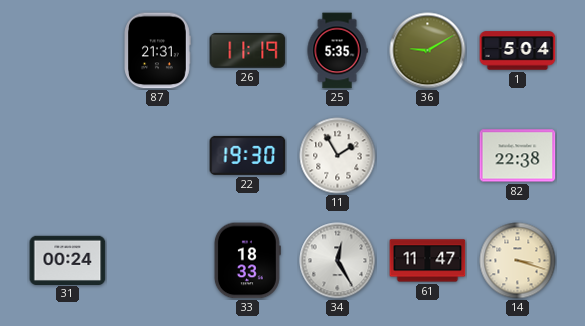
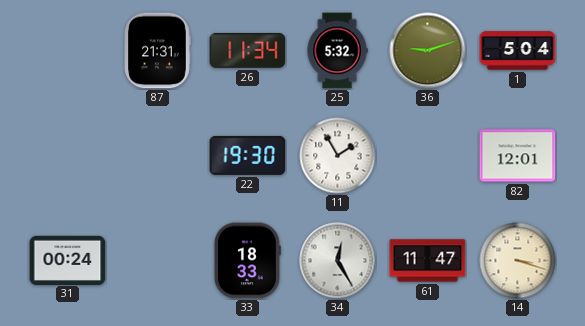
26: 11:19 -> 11:34
25: 5:35 -> 5:32
36: 9:10 -> 9:12
82: 22:38 -> 12:01
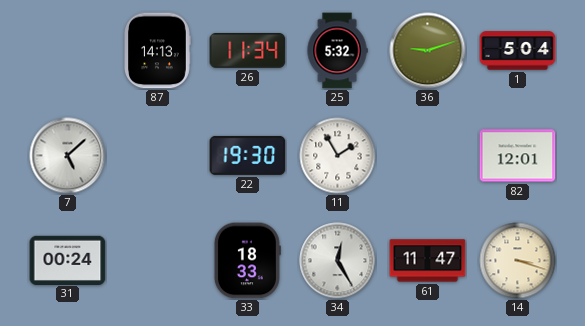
87: 21:31 -> 14:13
7: none -> 5:08
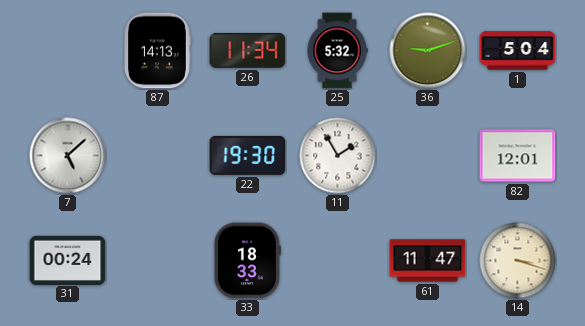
34: 12:25 -> none
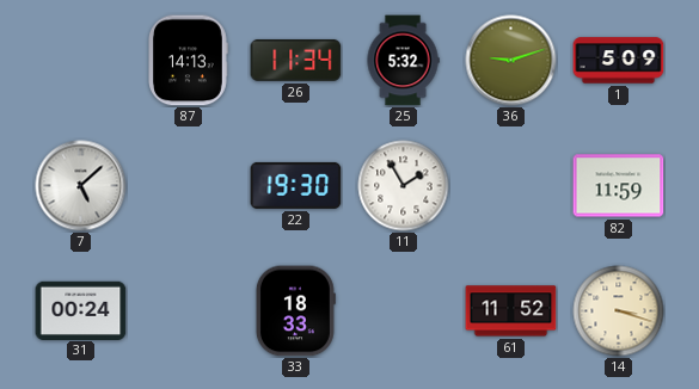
1: 5:04 -> 5:09
82: 12:01 -> 11:59
61: 11:47 -> 11:52
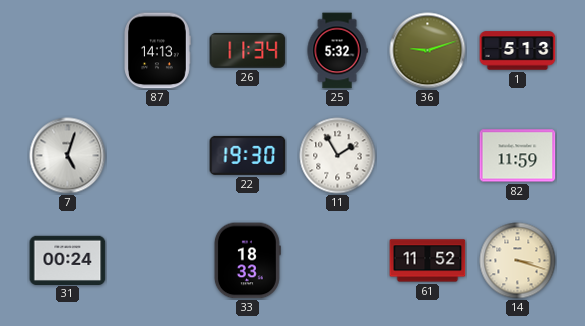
1: 5:09 -> 5:13
7: 5:08 -> 5:03
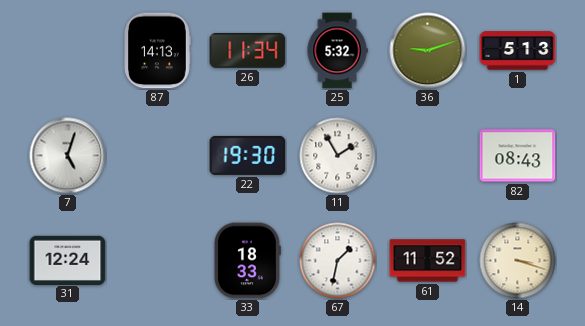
82: 11:59 -> 08:43
31: 00:24 -> 12:24
67: none -> 1:32
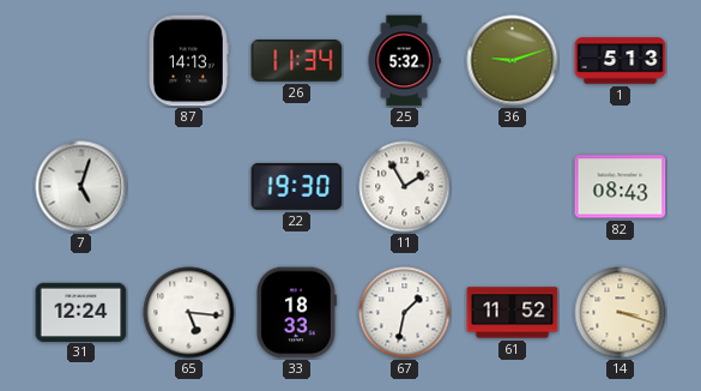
65: none -> 5:16
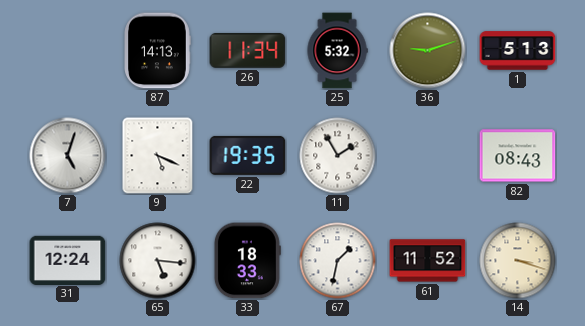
9: none -> 5:19
22: 19:30 -> 19:35
